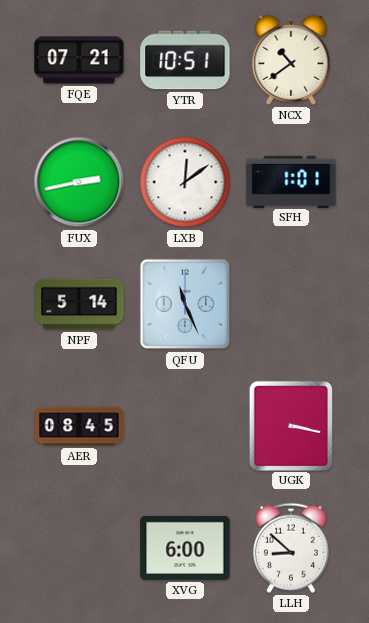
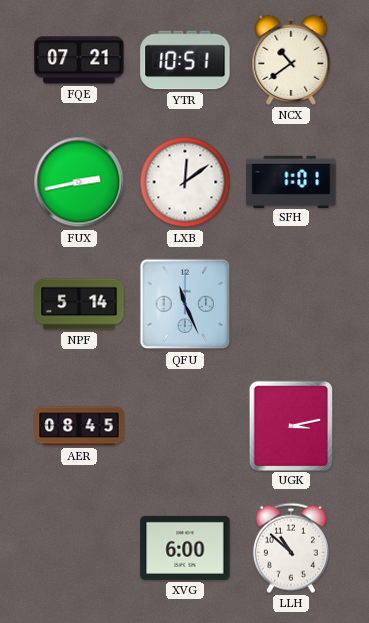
UGK: 3:17 -> 3:13
LLH: 8:52 -> 10:52
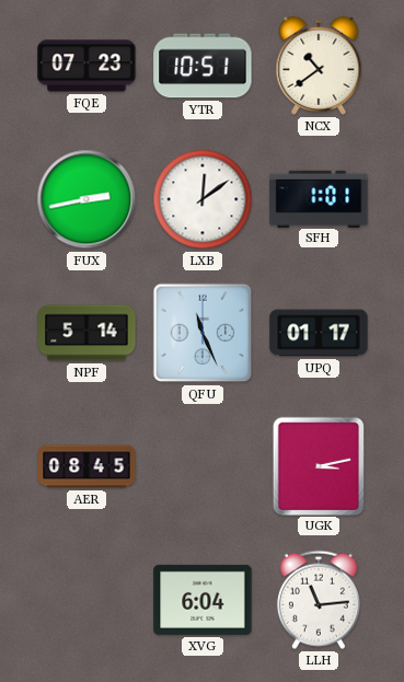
FQE: 07:21 -> 07:23
UPQ: none -> 01:17
XVG: 6:00 -> 6:04
LLH: 10:52 -> 11:14
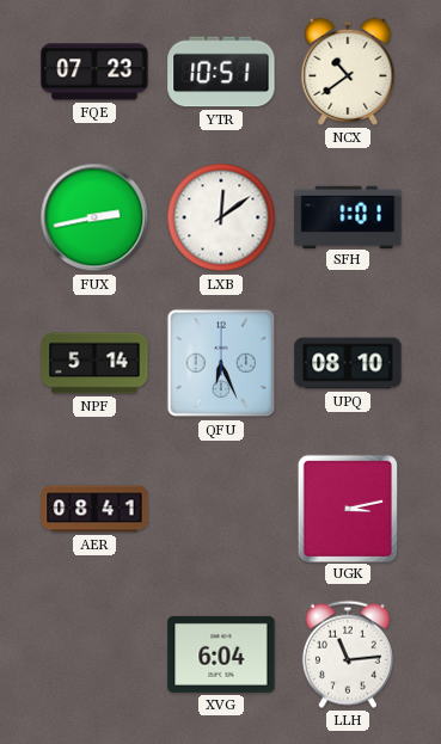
QFU: 11:26 -> 6:26
UPQ: 01:17 -> 08:10
AER: 08:45 -> 08:41
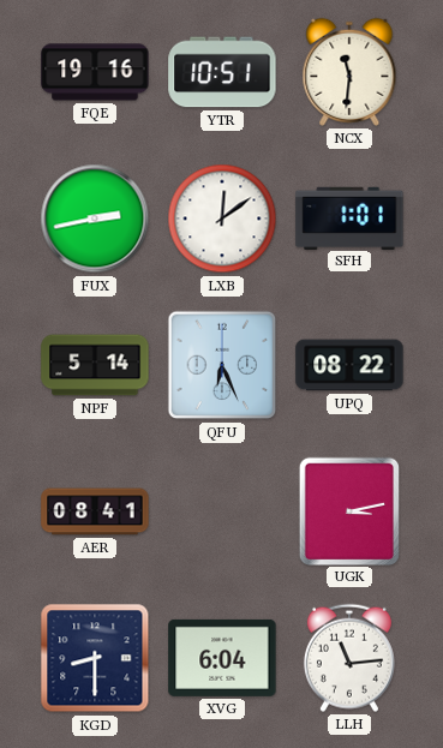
FQE: 07:23 -> 19:16
NCX: 10:39 -> 11:31
UPQ: 08:10 -> 08:22
KGD: none -> 8:30
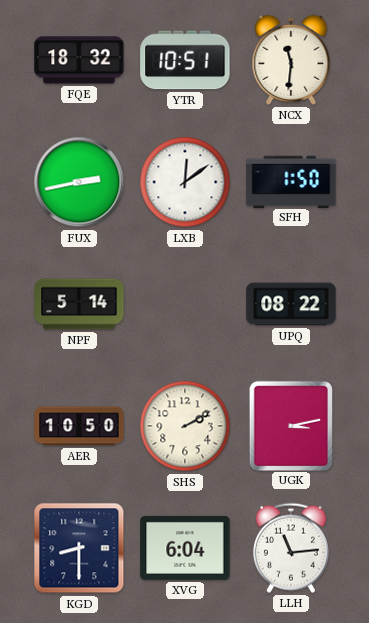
FQE: 19:16 -> 18:32
SFH: 1:01 -> 1:50
QFU: 6:26 -> none
AER: 08:41 -> 10:50
SHS: none -> 2:10
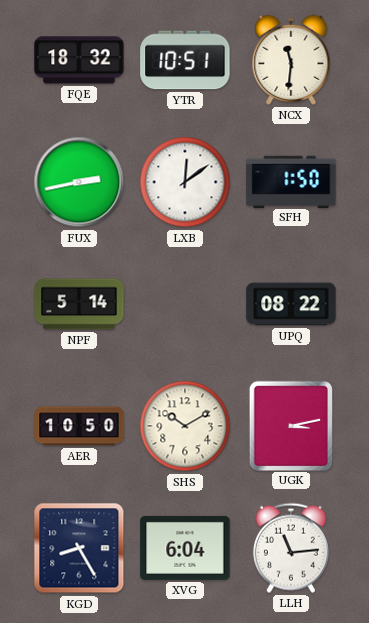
SHS: 2:10 -> 10:10
KGD: 8:30 -> 8:25
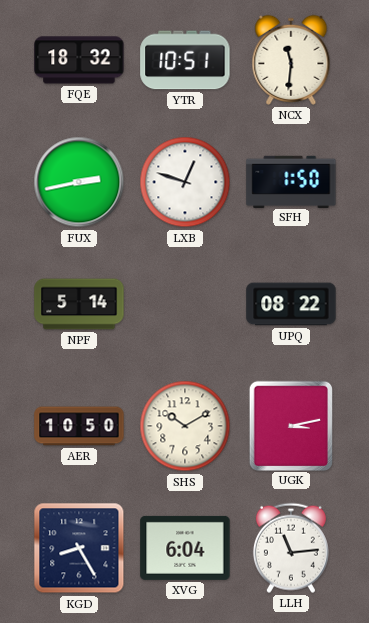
LXB: 12:09 -> 12:48
